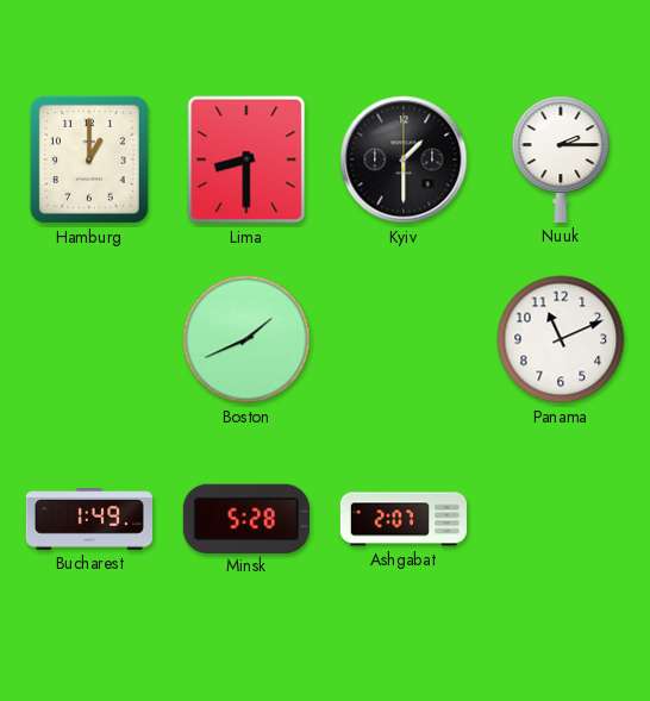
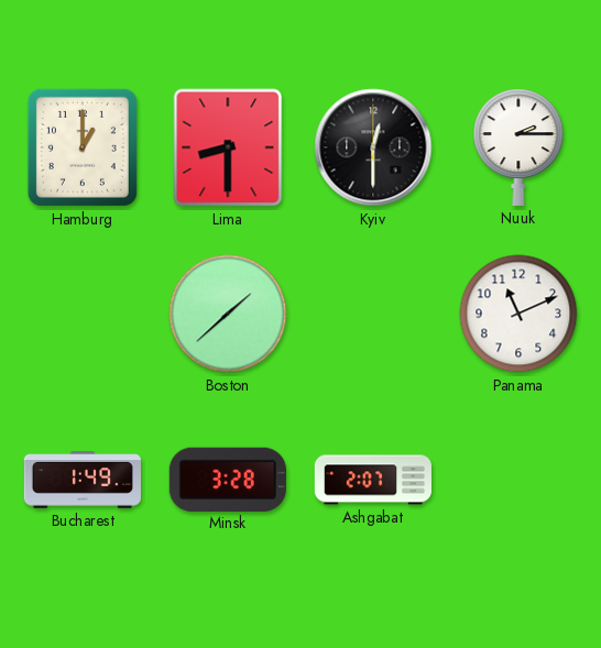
Kyiv: 1:30 -> 12:30
Boston: 1:41 -> 1:38
Minsk: 5:28 -> 3:28
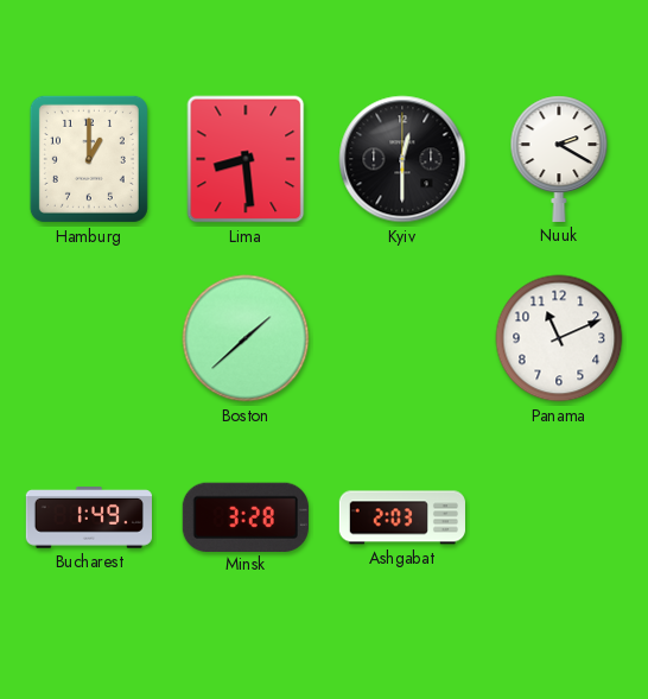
Lima: 8:30 -> 8:29
Nuuk: 2:15 -> 2:20
Ashgabat: 2:07 -> 2:03
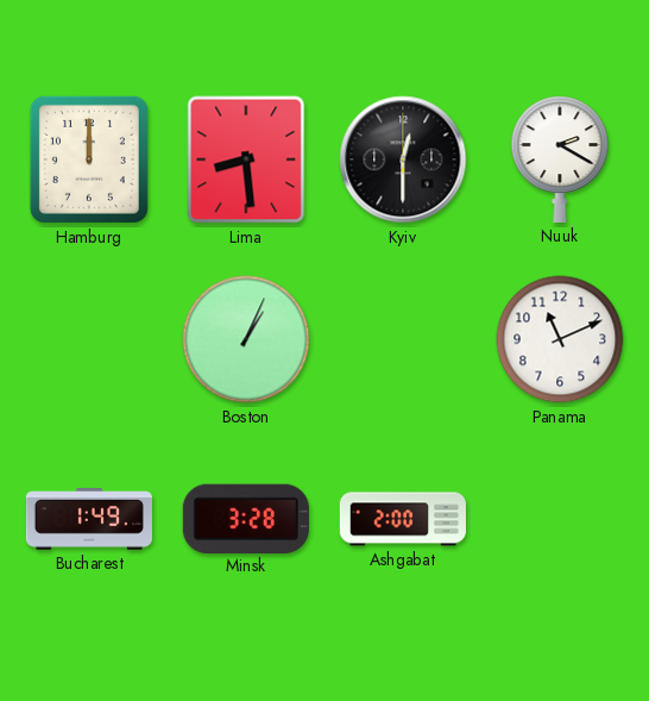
Hamburg: 1:00 -> 12:00
Boston: 1:38 -> 1:04
Ashgabat: 2:03 -> 2:00
